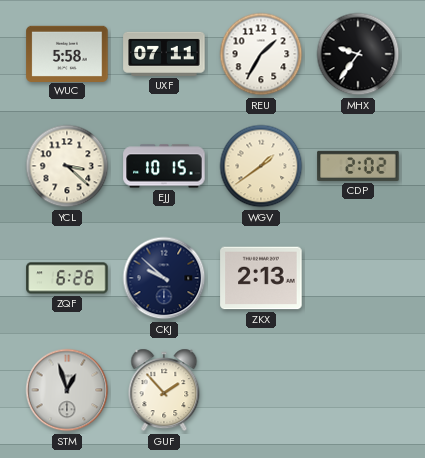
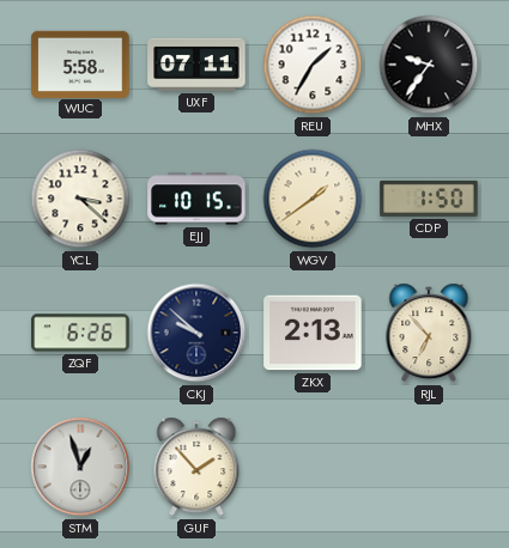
CDP: 2:02 -> 1:50
RJL: none -> 6:53
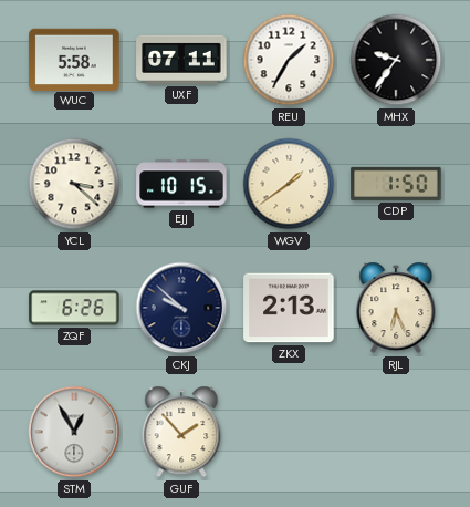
RJL: 6:53 -> 6:26
STM: 12:57 -> 12:55
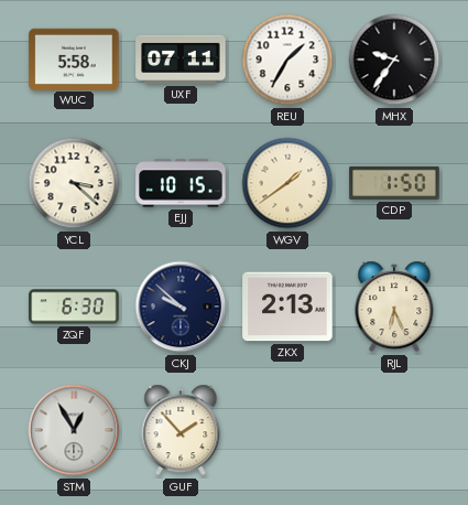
ZQF: 6:26 -> 6:30
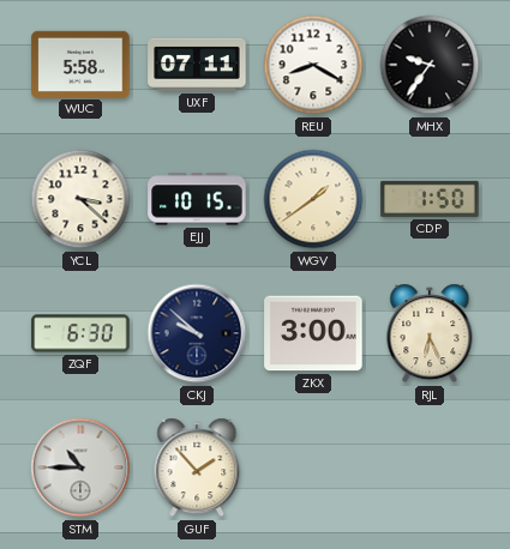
REU: 1:35 -> 8:20
ZKX: 2:13 -> 3:00
STM: 12:55 -> 10:45
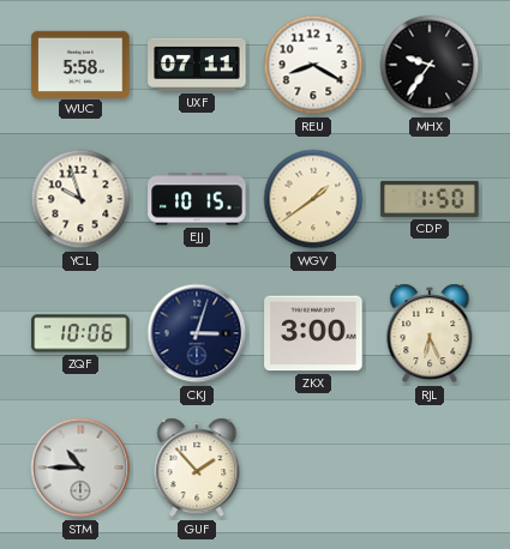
YCL: 3:22 -> 9:57
ZQF: 6:30 -> 10:06
CKJ: 9:52 -> 3:03
